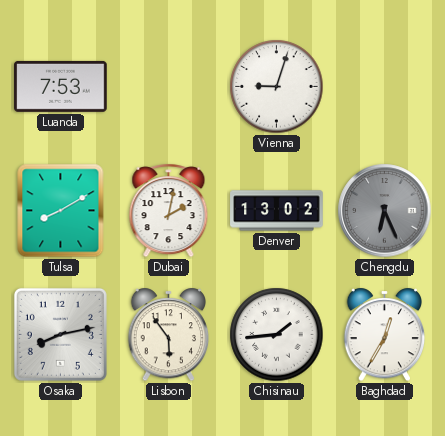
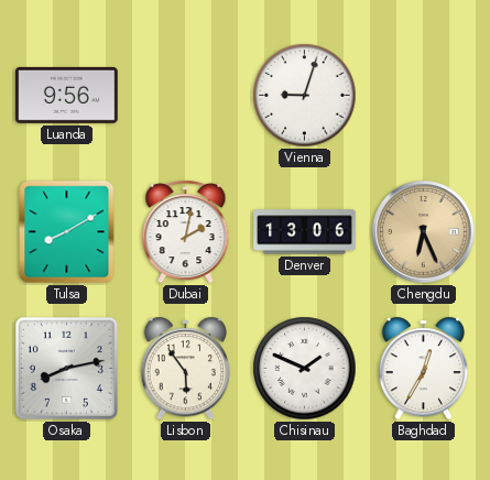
Luanda: 7:53 -> 9:56
Denver: 13:02 -> 13:06
Chengdu dial: grey -> champagne
Chisinau: 1:44 -> 1:49
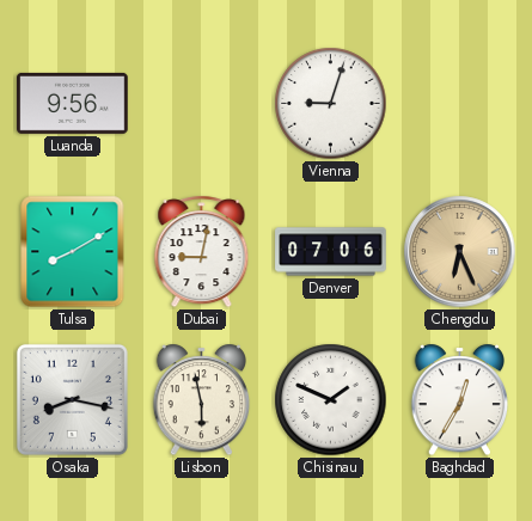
Dubai: 2:02 -> 9:02
Denver: 13:06 -> 07:06
Osaka: 8:13 -> 8:17
Lisbon: 5:54 -> 5:58
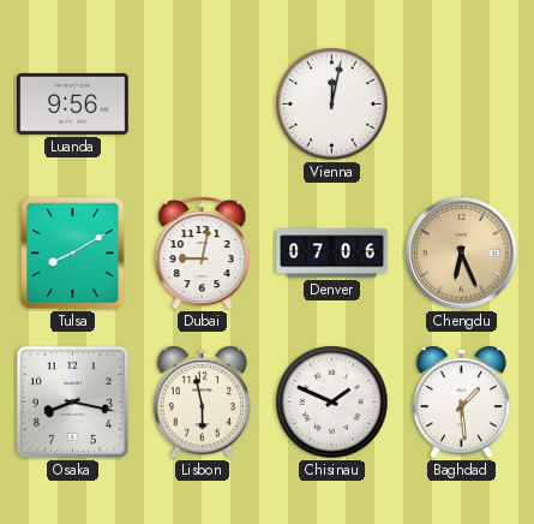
Vienna: 9:03 -> 12:02
Baghdad: 12:35 -> 1:29
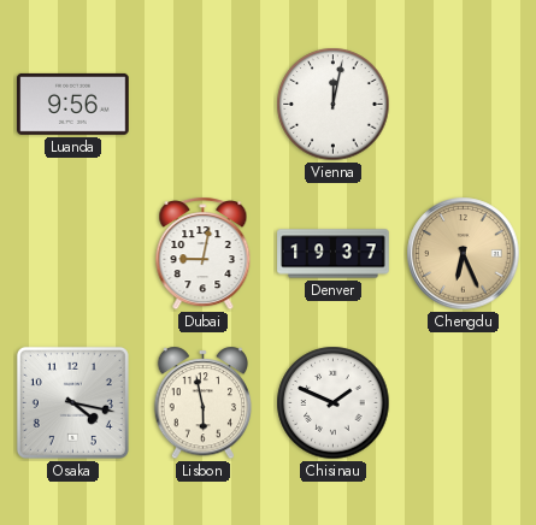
Tulsa: 8:10 -> none
Denver: 07:06 -> 19:37
Osaka: 8:17 -> 4:17
Baghdad: 1:29 -> none
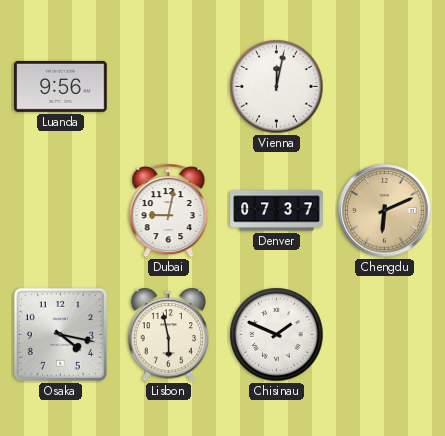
Denver: 19:37 -> 07:37
Chengdu: 6:26 -> 6:11
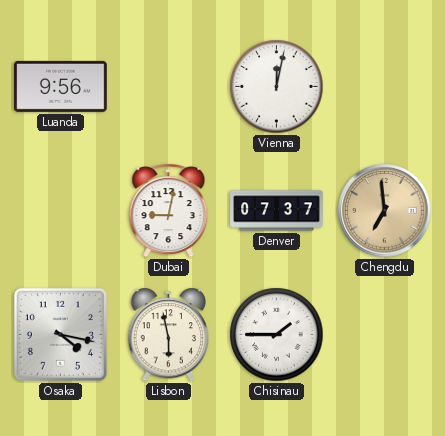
Chengdu: 6:11 -> 6:59
Chisinau: 1:49 -> 1:45
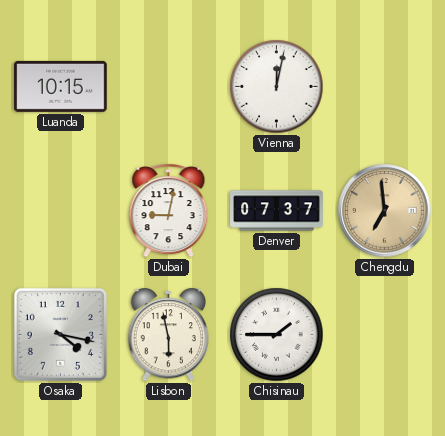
Luanda: 9:56 -> 10:15
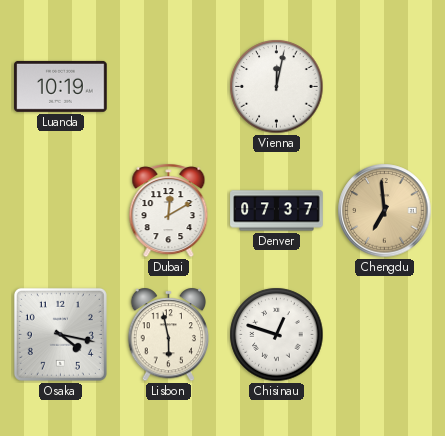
Luanda: 10:15 -> 10:19
Dubai: 9:02 -> 12:10
Chisinau: 1:45 -> 12:48
